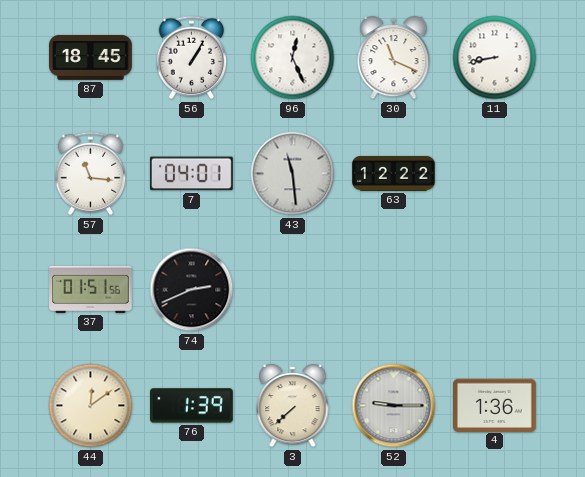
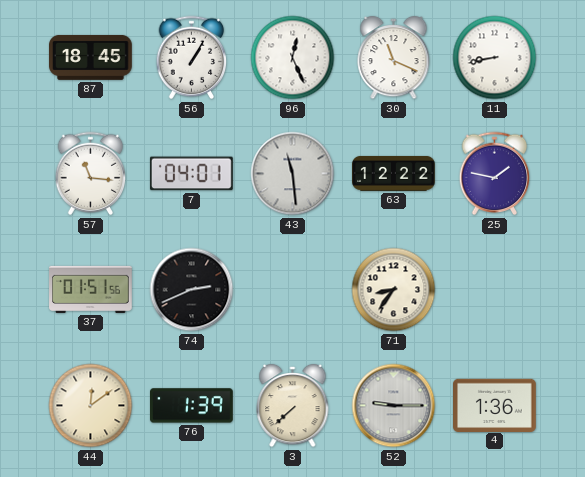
25: none -> 1:47
71: none -> 8:36
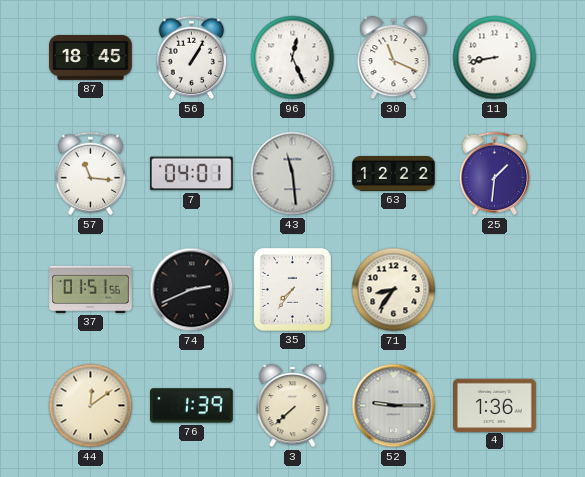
25: 1:47 -> 1:31
35: none -> 7:36
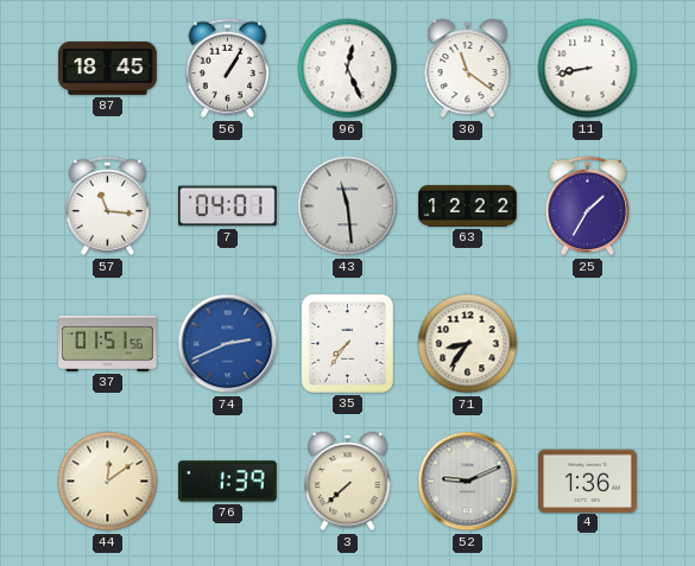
30: 11:19 -> 11:21
25: 1:31 -> 1:35
74 dial: black -> blue
52: 9:15 -> 9:11
